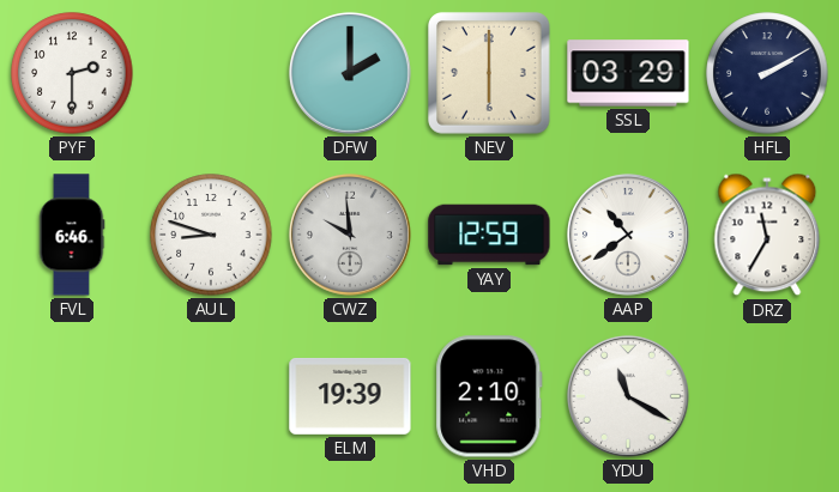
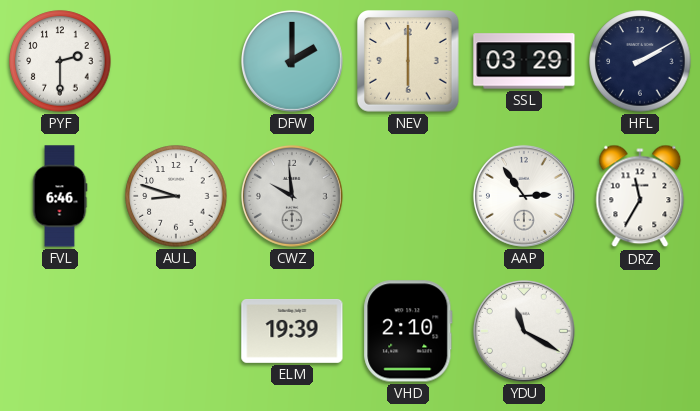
YAY: 12:59 -> none
AAP: 10:39 -> 2:54
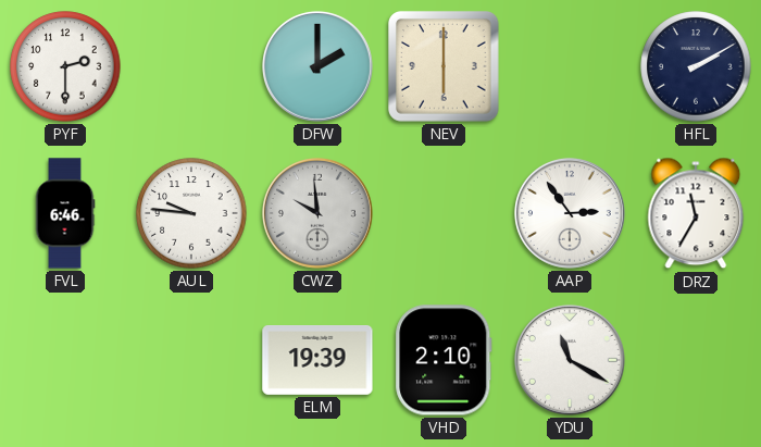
SSL: 03:29 -> none
AUL: 8:48 -> 9:46
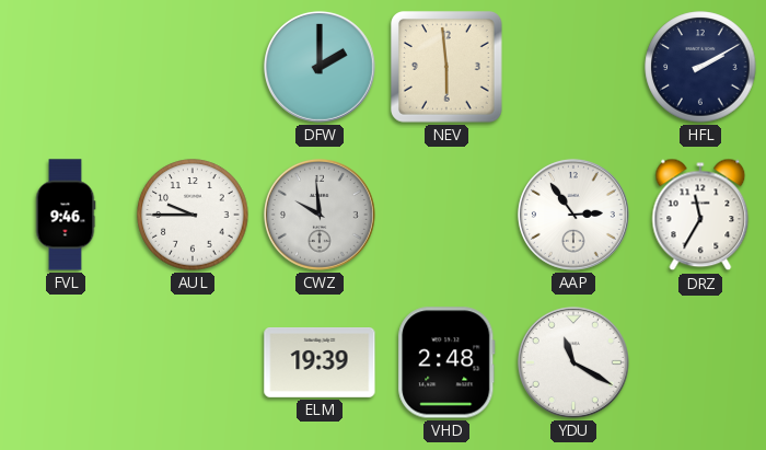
PYF: 2:30 -> none
NEV: 6:00 -> 5:59
FVL: 6:46 -> 9:46
AUL: 9:46 -> 9:45
VHD: 2:10 -> 2:48
